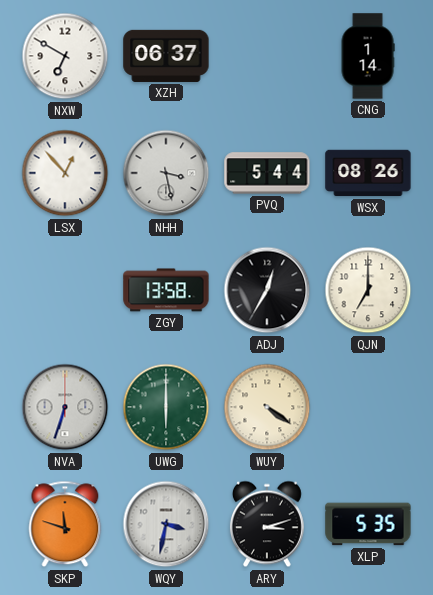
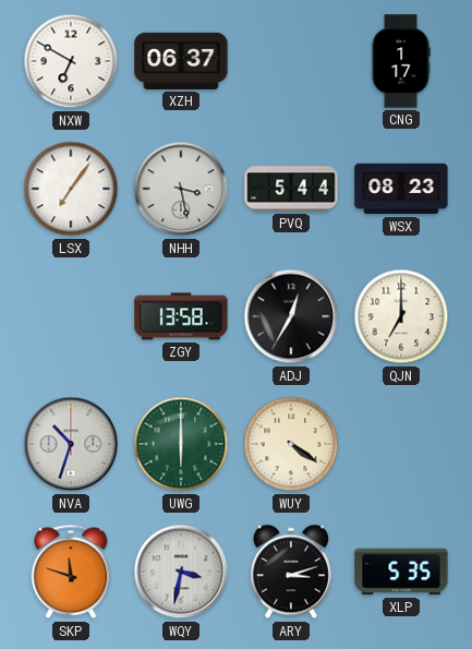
CNG: 1:14 -> 1:17
LSX: 12:53 -> 7:06
WSX: 08:26 -> 08:23
NVA: 6:33 -> 10:33
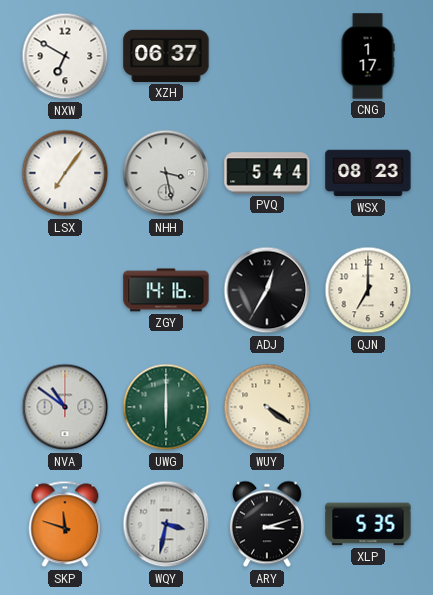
ZGY: 13:58 -> 14:16
NVA: 10:33 -> 10:51
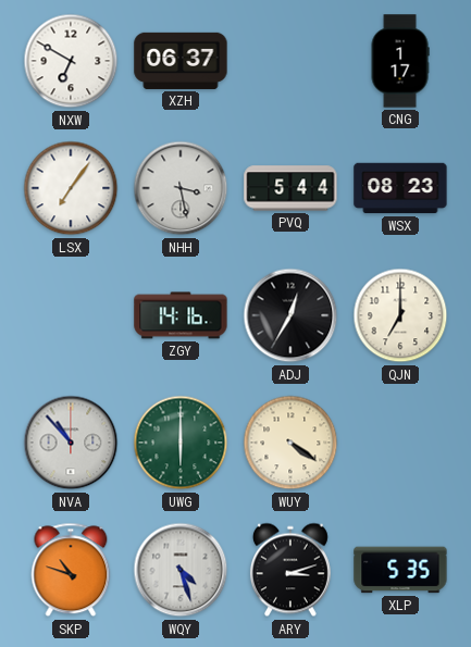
NVA: 10:51 -> 10:53
SKP: 11:48 -> 10:48
WQY: 3:32 -> 4:27
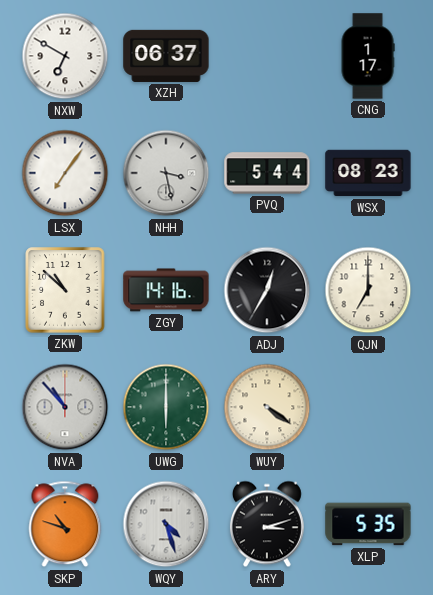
ZKW: none -> 10:52
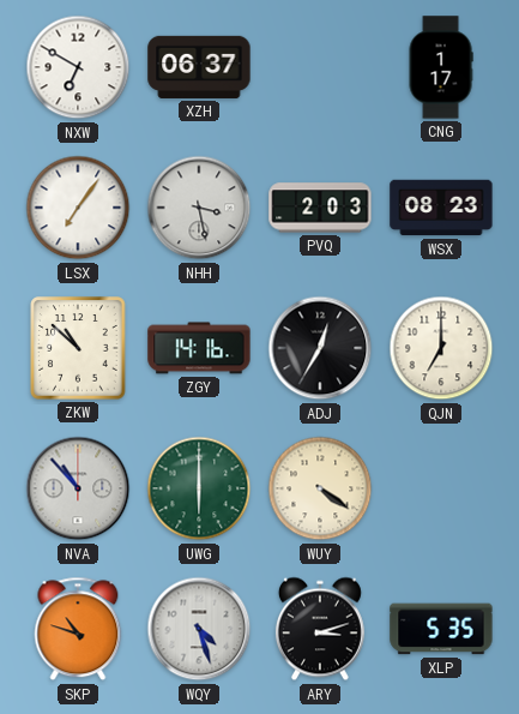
PVQ: 5:44 -> 2:03
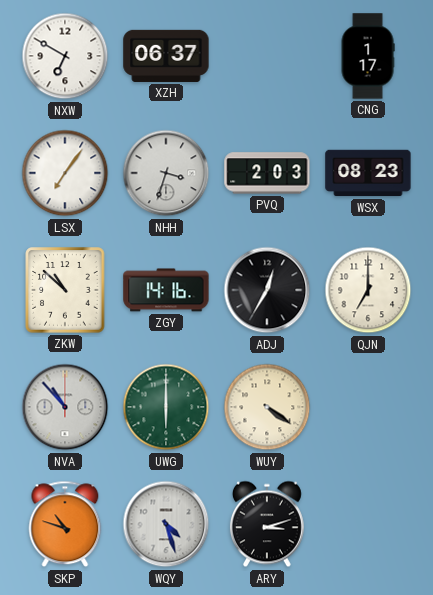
NHH: 3:28 -> 3:33
XLP: 5:35 -> none
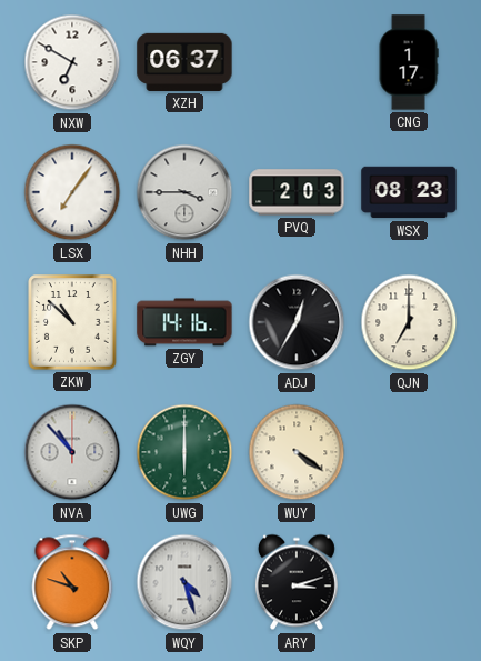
NHH: 3:33 -> 3:45
